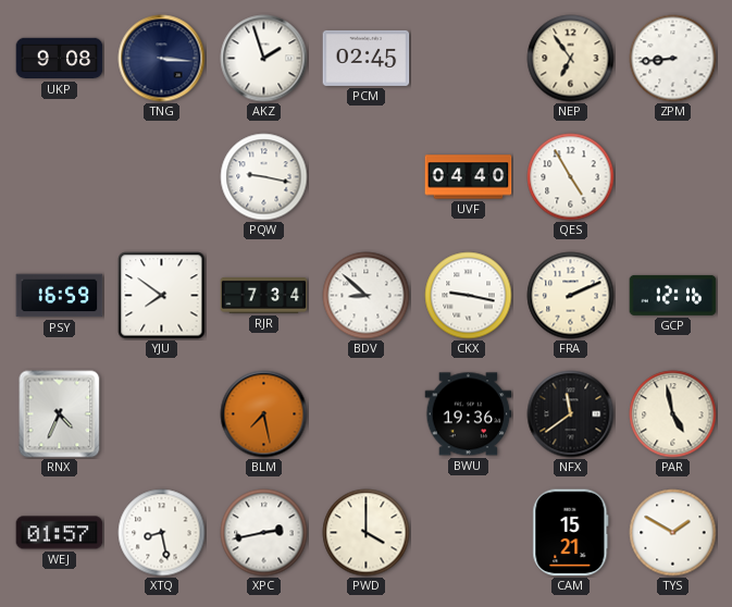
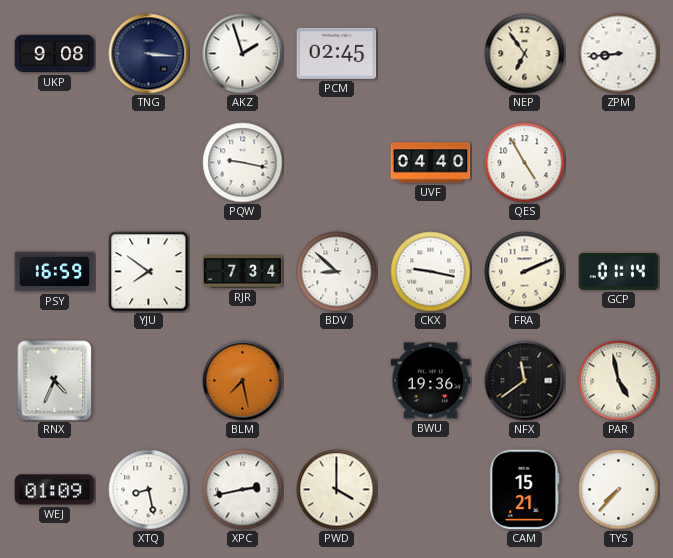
GCP: 12:16 -> 01:14
WEJ: 01:57 -> 01:09
TYS: 1:50 -> 7:37
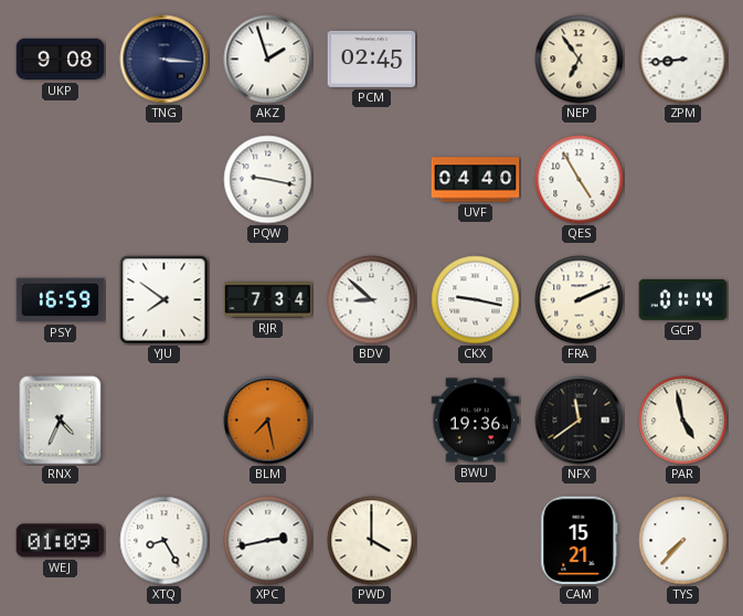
XTQ: 8:28 -> 8:25
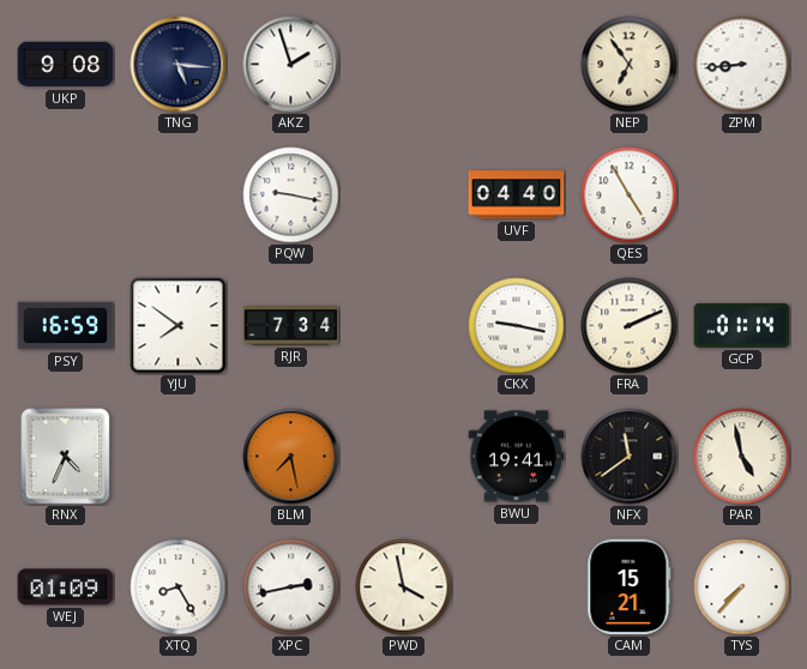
TNG: 3:16 -> 5:16
PCM: 02:45 -> none
BDV: 8:52 -> none
BWU: 19:36 -> 19:41
PWD: 4:00 -> 3:58
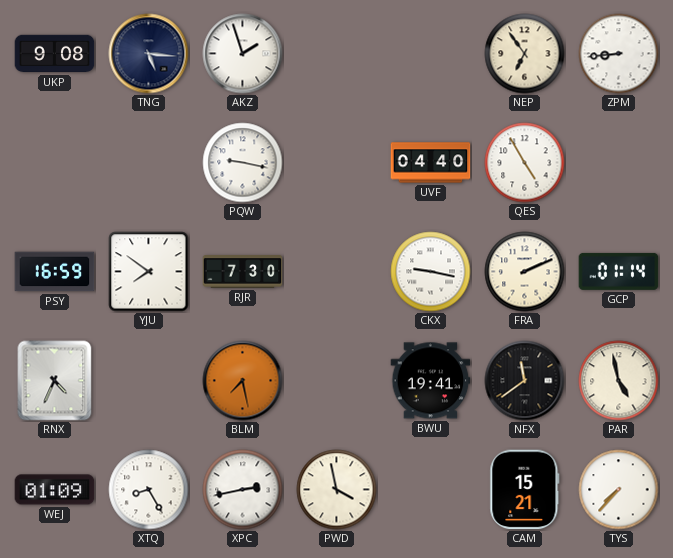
RJR: 7:34 -> 7:30
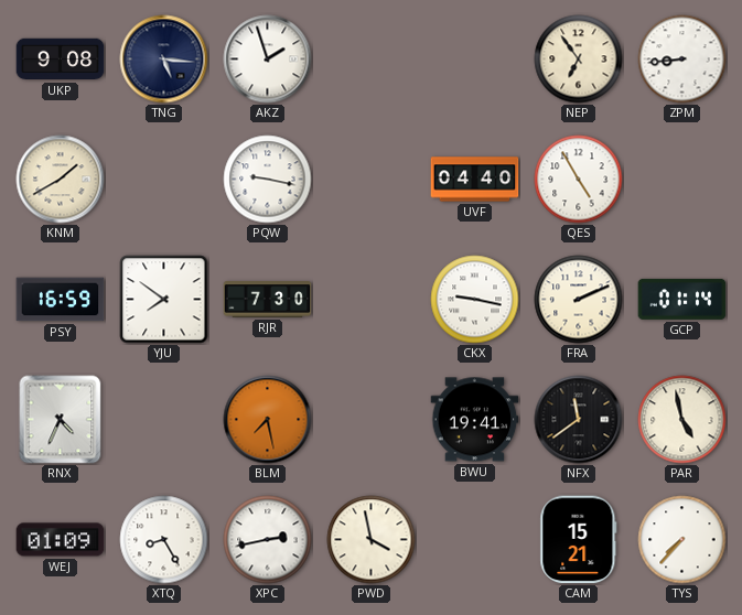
KNM: none -> 1:40
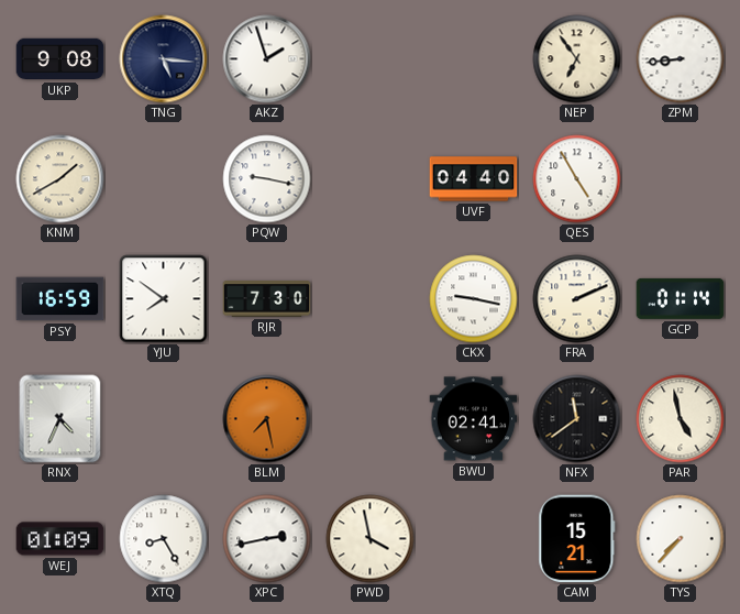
BWU: 19:41 -> 02:41
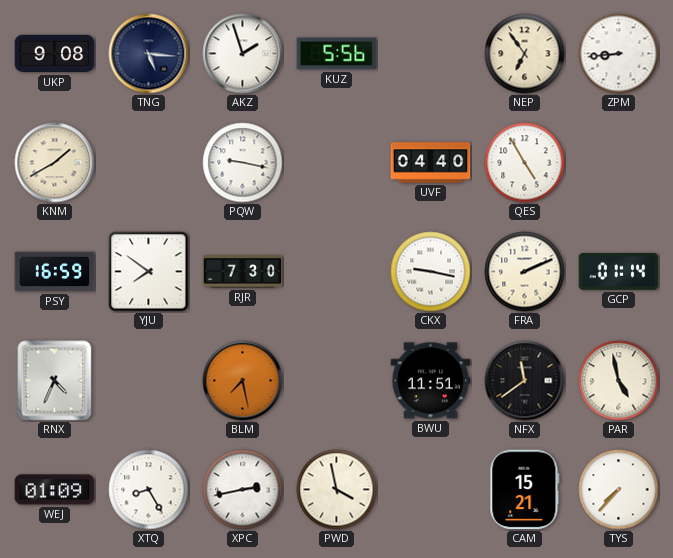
KUZ: none -> 5:56
BWU: 02:41 -> 11:51
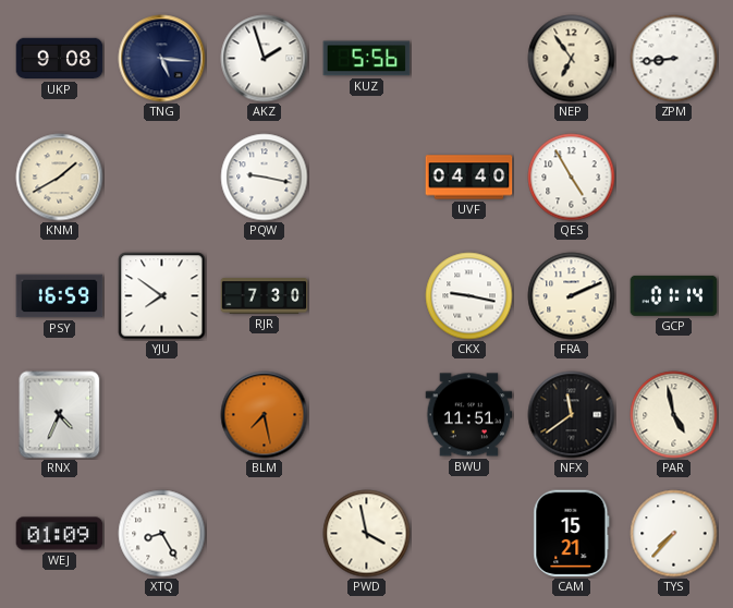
XPC: 2:43 -> none
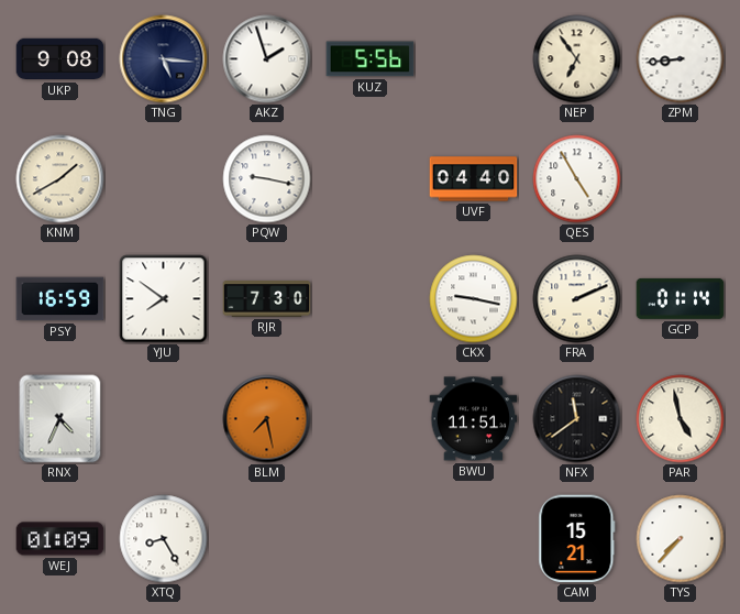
PWD: 3:58 -> none
